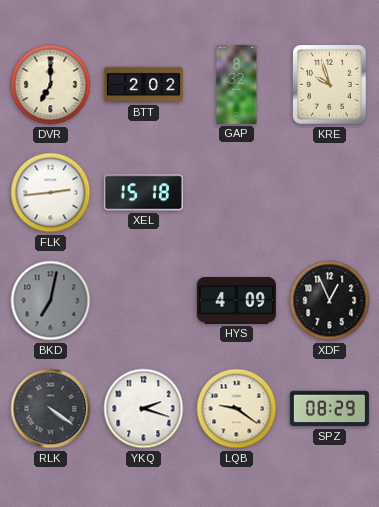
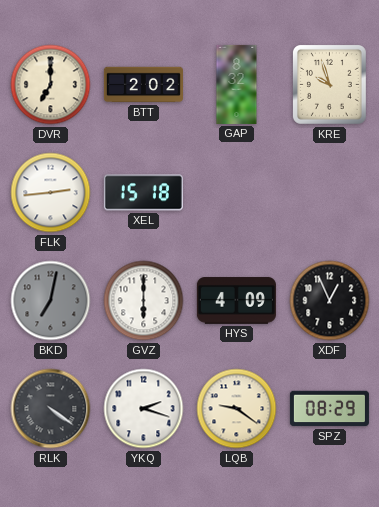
GVZ: none -> 6:00
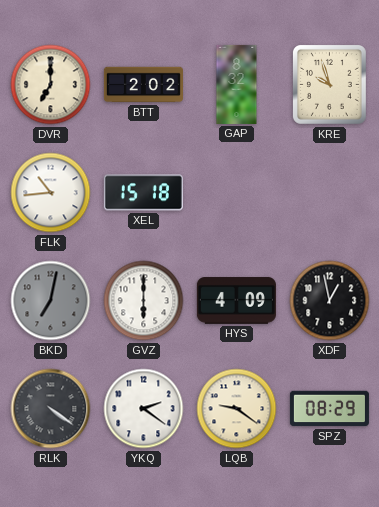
FLK: 2:44 -> 10:44
XDF: 12:56 -> 12:58
YKQ: 2:18 -> 2:21
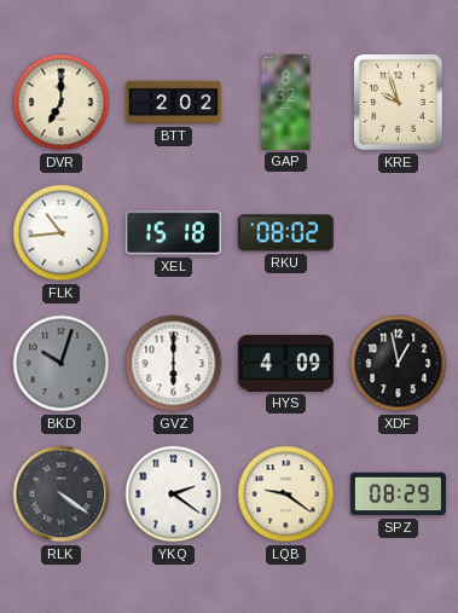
RKU: none -> 08:02
BKD: 7:02 -> 10:03
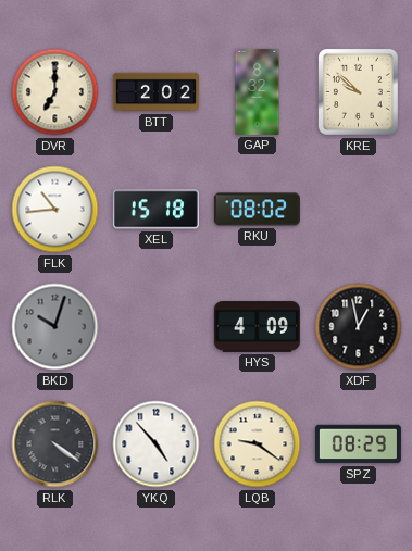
KRE: 9:57 -> 9:52
GVZ: 6:00 -> none
YKQ: 2:21 -> 4:53
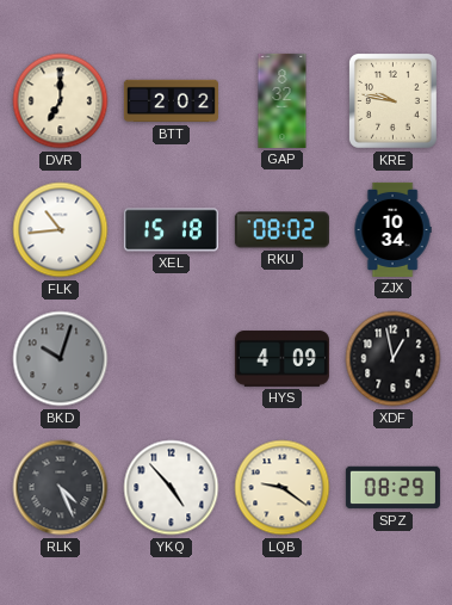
KRE: 9:52 -> 9:47
ZJX: none -> 10:34
RLK: 4:21 -> 4:26
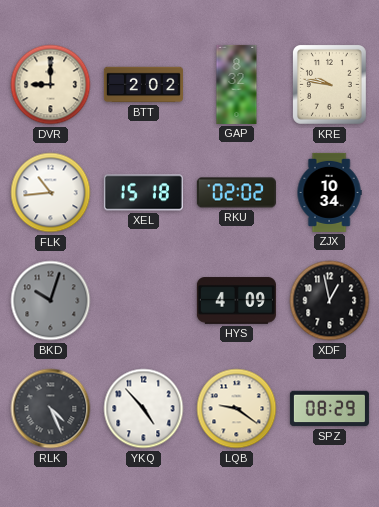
DVR: 7:00 -> 9:00
RKU: 08:02 -> 02:02
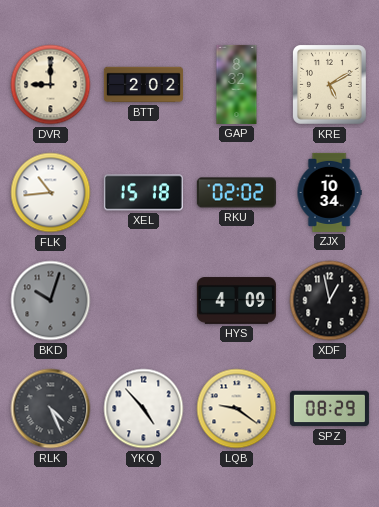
KRE: 9:47 -> 5:10
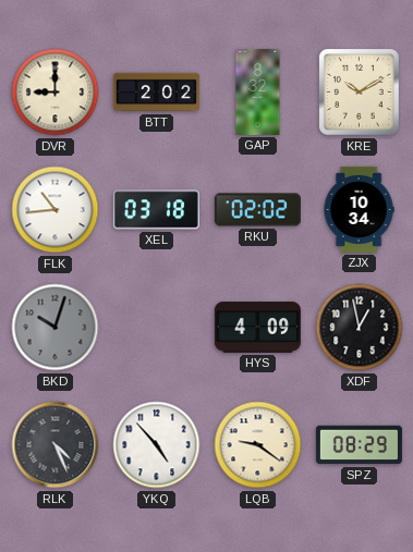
KRE: 5:10 -> 10:10
XEL: 15:18 -> 03:18
